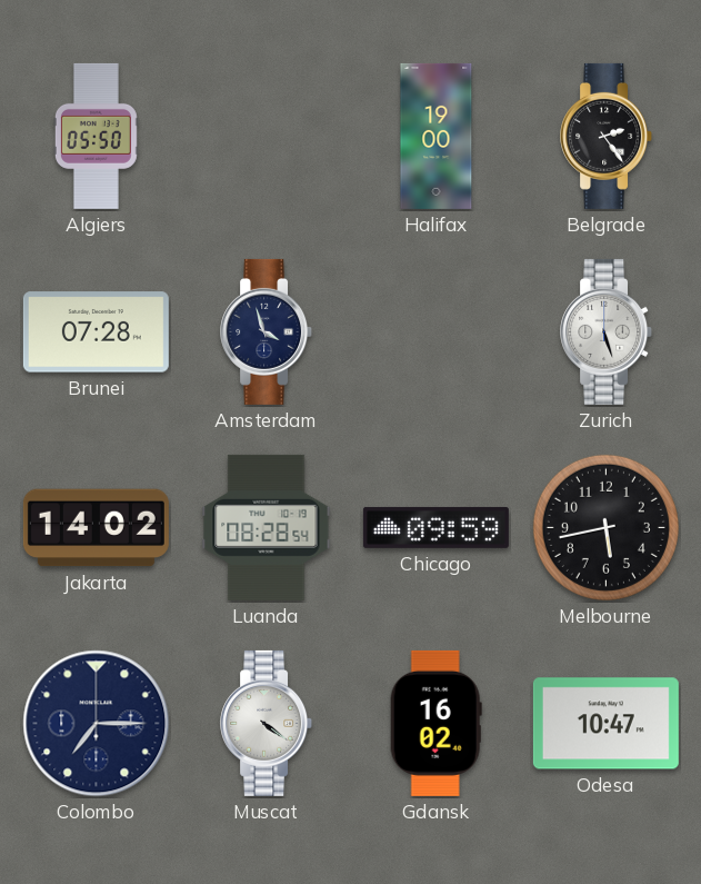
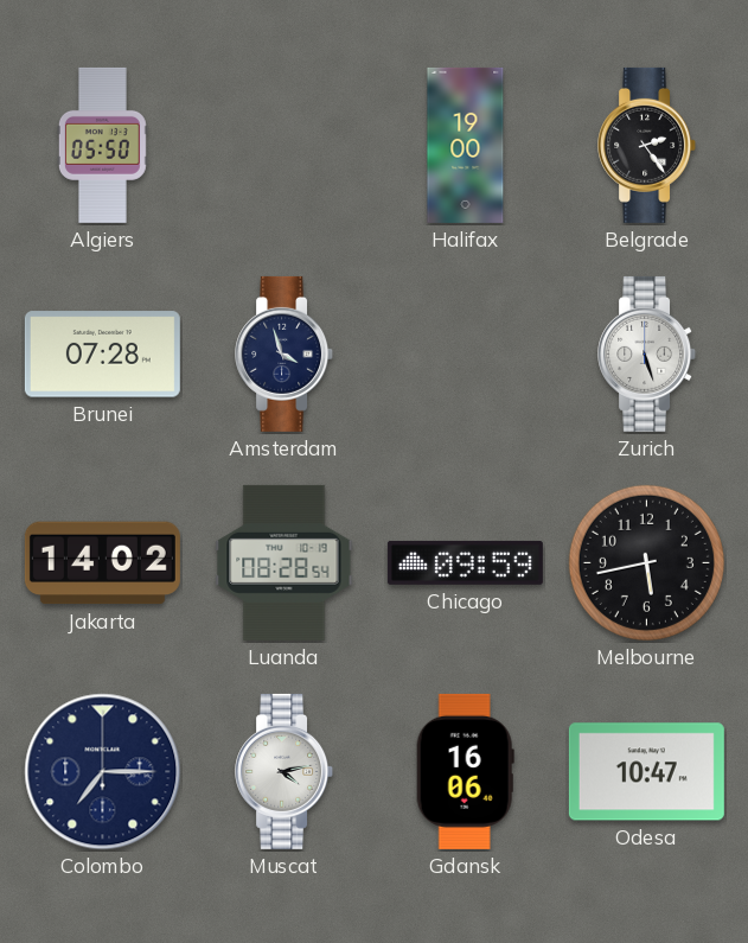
Muscat: 4:21 -> 4:13
Gdansk: 16:02 -> 16:06
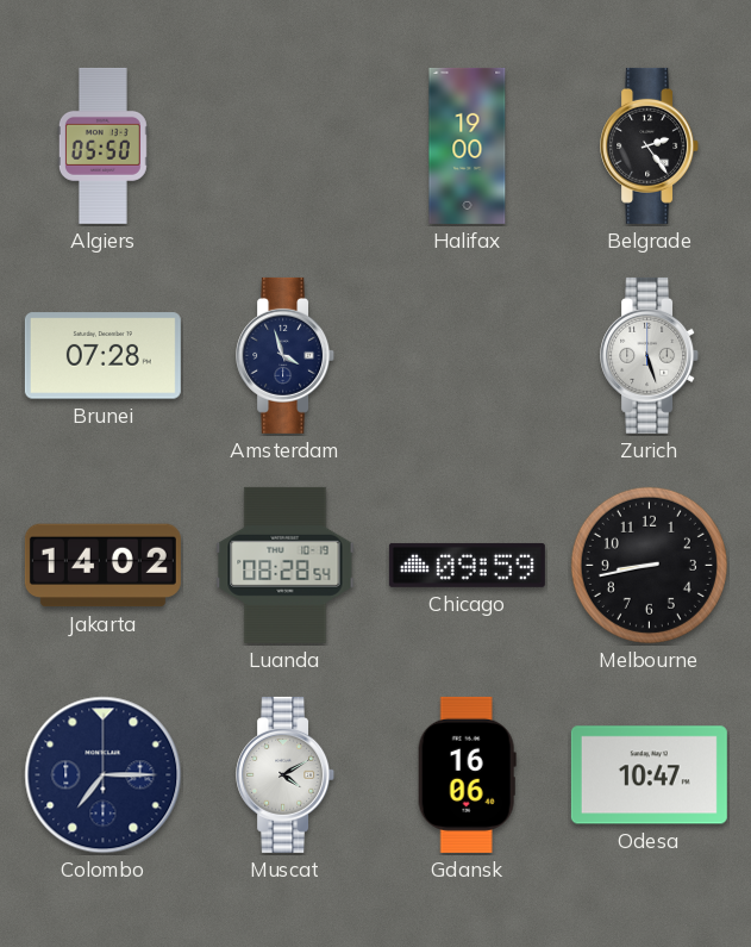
Melbourne: 5:43 -> 8:43
Muscat: 4:13 -> 4:10
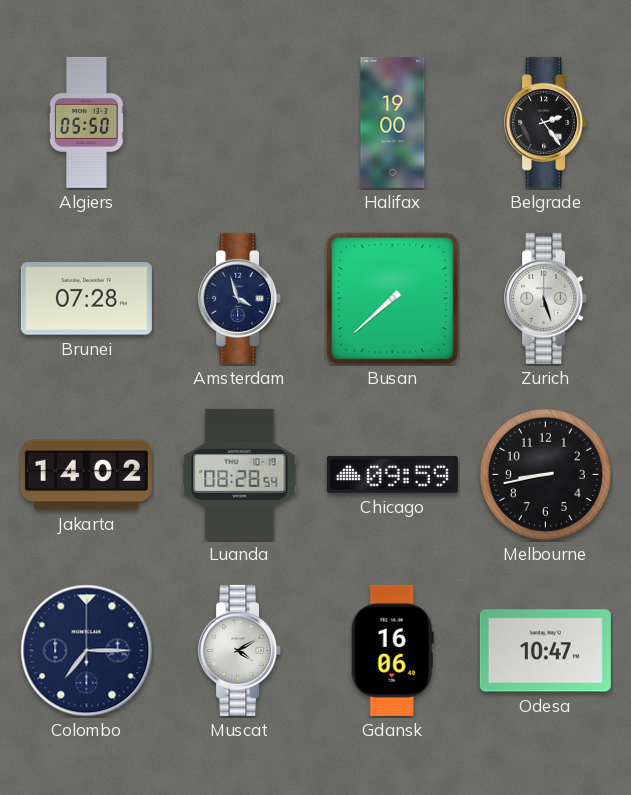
Busan: none -> 7:38
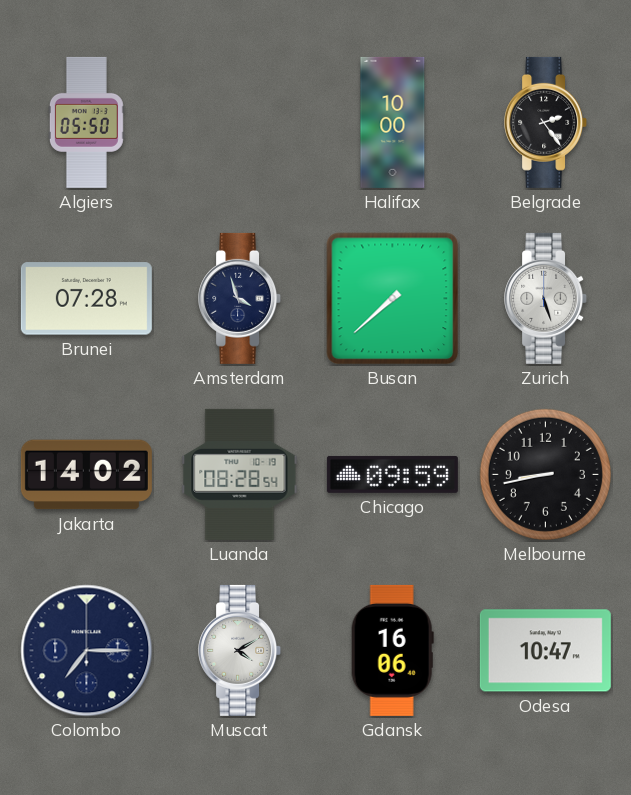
Halifax: 19:00 -> 10:00
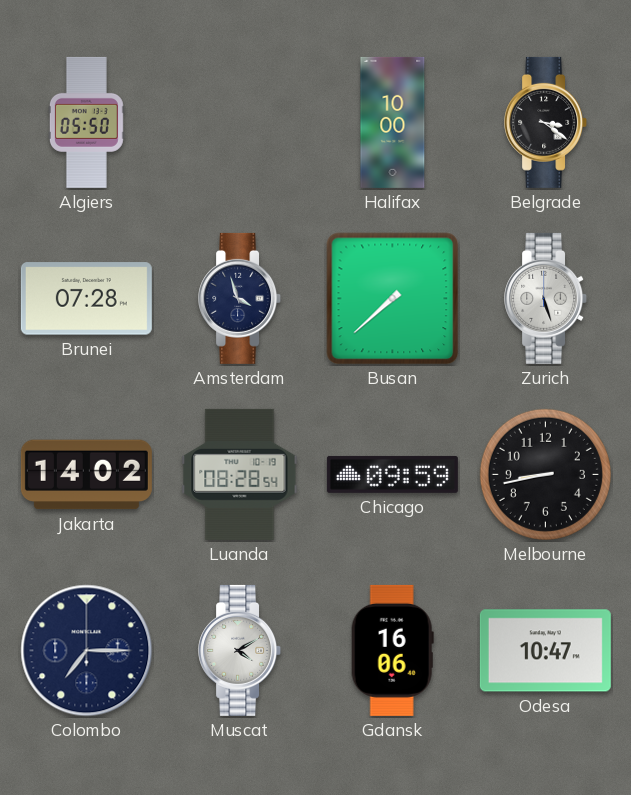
Belgrade: 2:24 -> 3:21
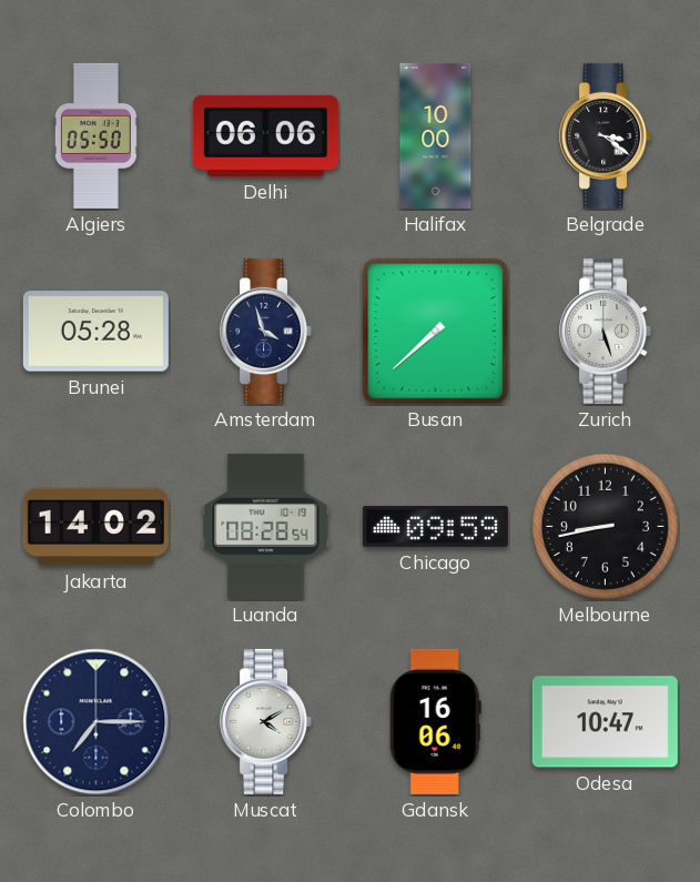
Delhi: none -> 06:06
Brunei: 07:28 -> 05:28
